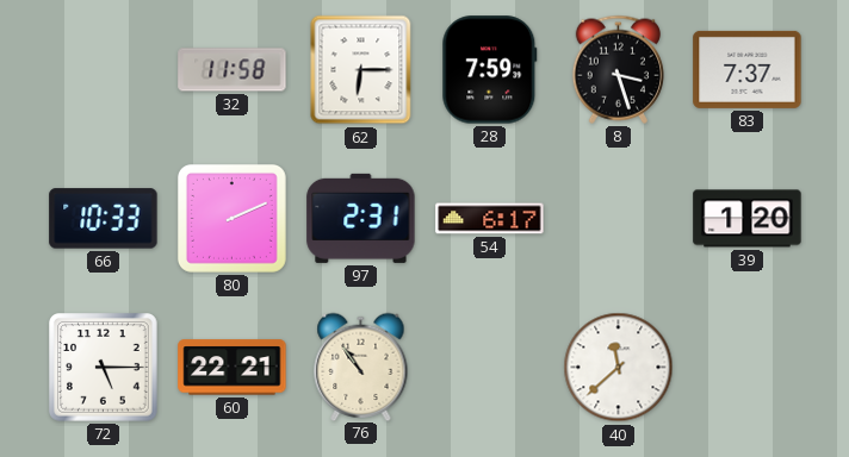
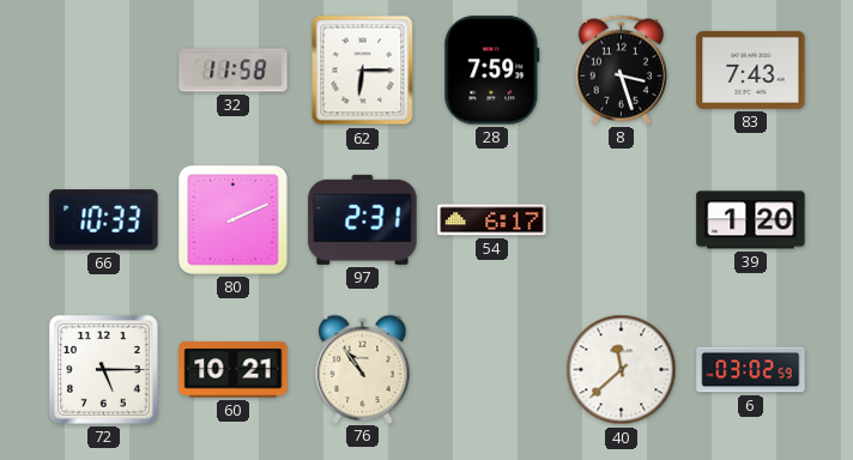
83: 7:37 -> 7:43
60: 22:21 -> 10:21
6: none -> 03:02
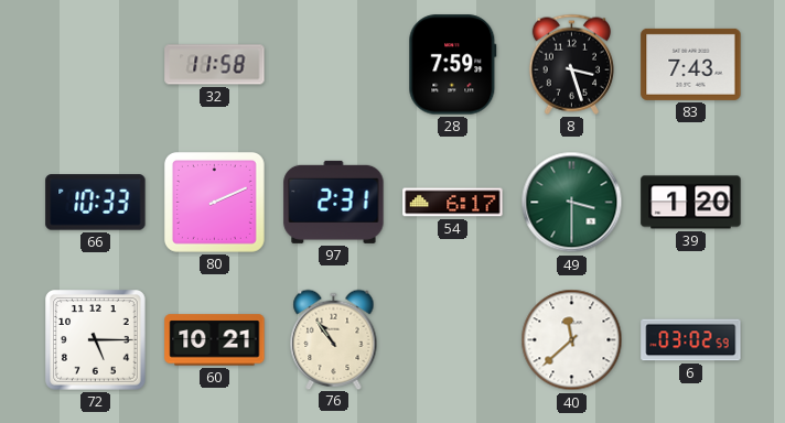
62: 6:15 -> none
49: none -> 3:30
